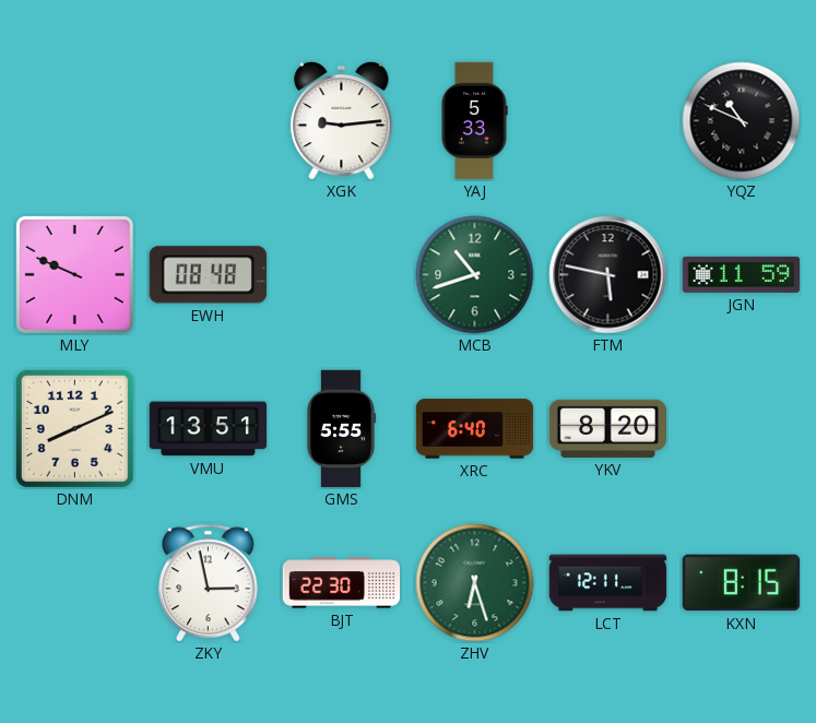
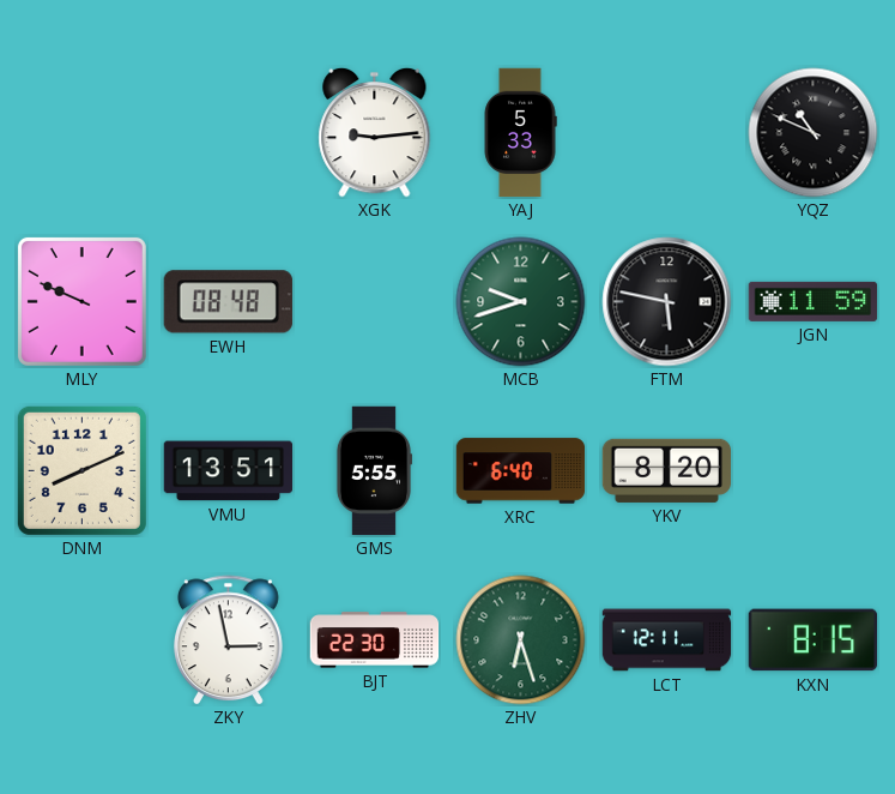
MCB: 10:42 -> 9:42
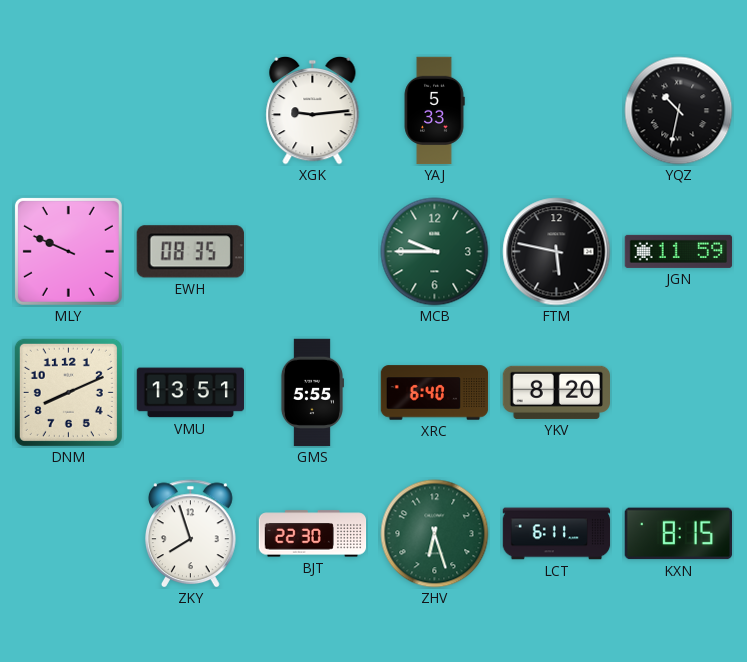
YQZ: 10:49 -> 10:32
EWH: 08:48 -> 08:35
MCB: 9:42 -> 9:45
ZKY: 2:58 -> 7:57
LCT: 12:11 -> 6:11
